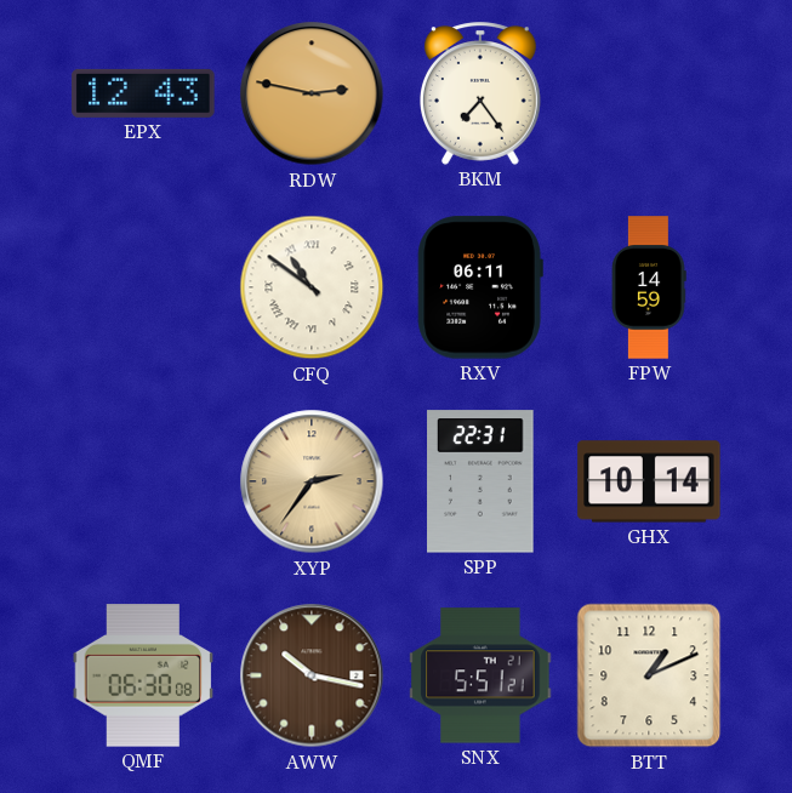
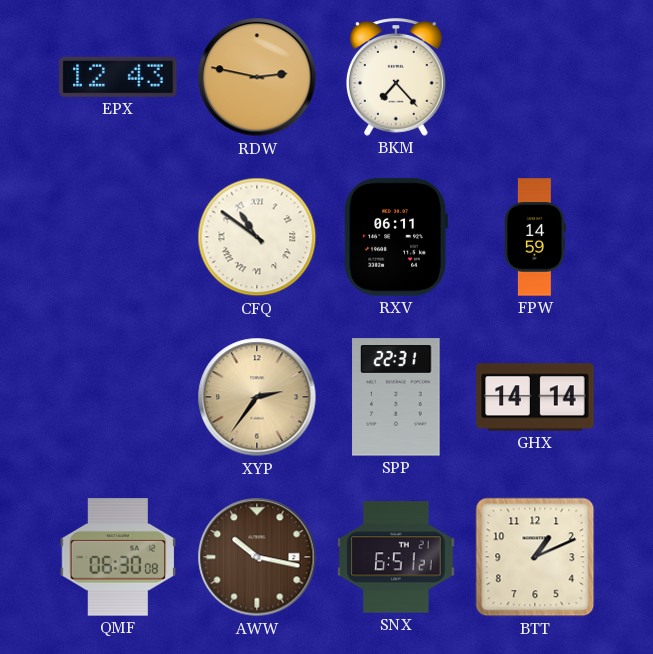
BKM: 7:24 -> 7:23
GHX: 10:14 -> 14:14
SNX: 5:51 -> 6:51
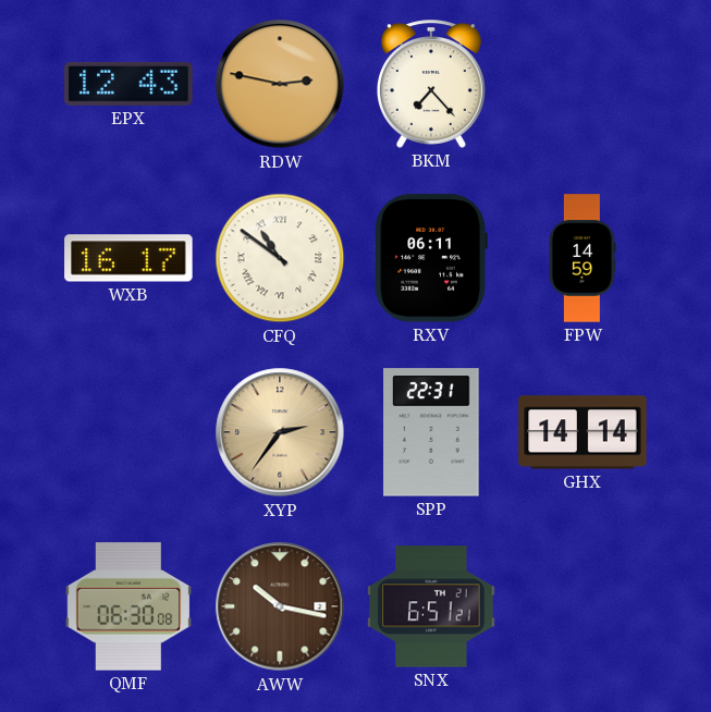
WXB: none -> 16:17
BTT: 1:11 -> none
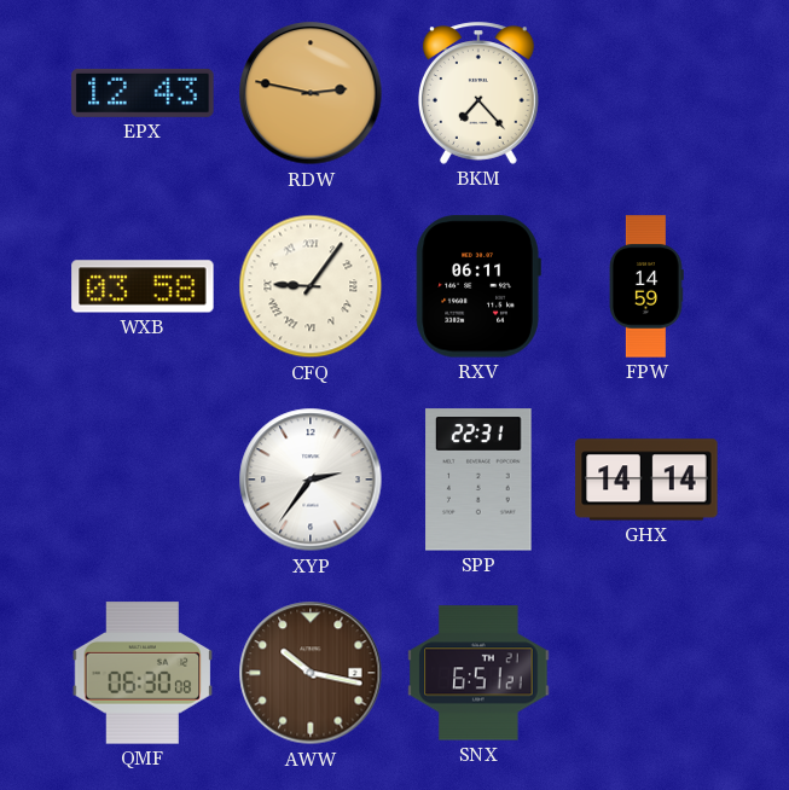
WXB: 16:17 -> 03:58
CFQ: 10:51 -> 9:06
XYP dial: champagne -> white
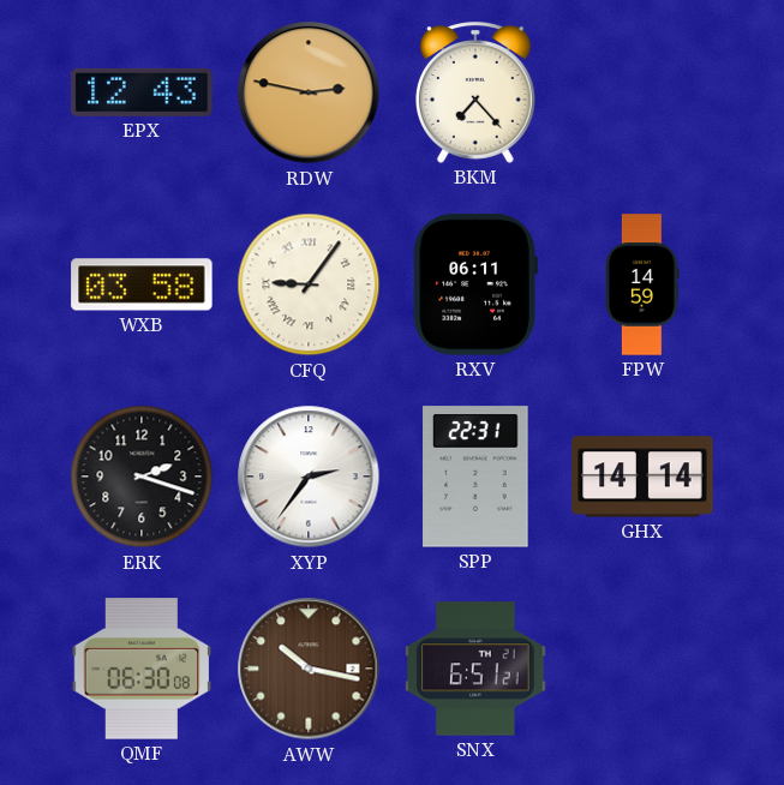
ERK: none -> 2:18
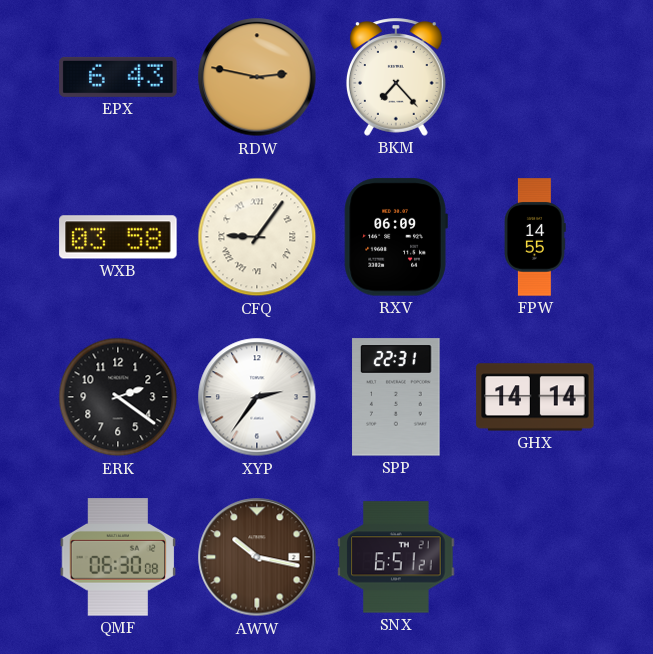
EPX: 12:43 -> 6:43
RXV: 06:11 -> 06:09
FPW: 14:59 -> 14:55
ERK: 2:18 -> 2:21
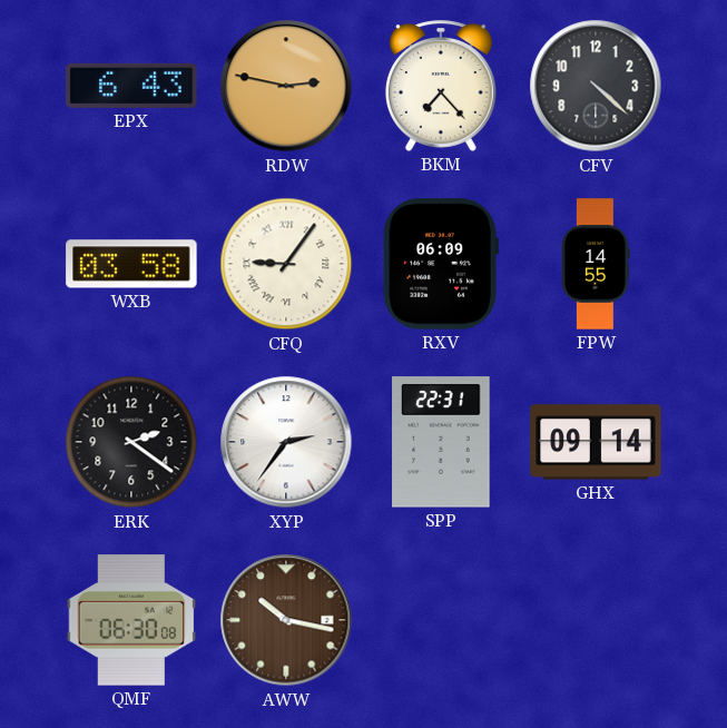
CFV: none -> 4:22
GHX: 14:14 -> 09:14
SNX: 6:51 -> none
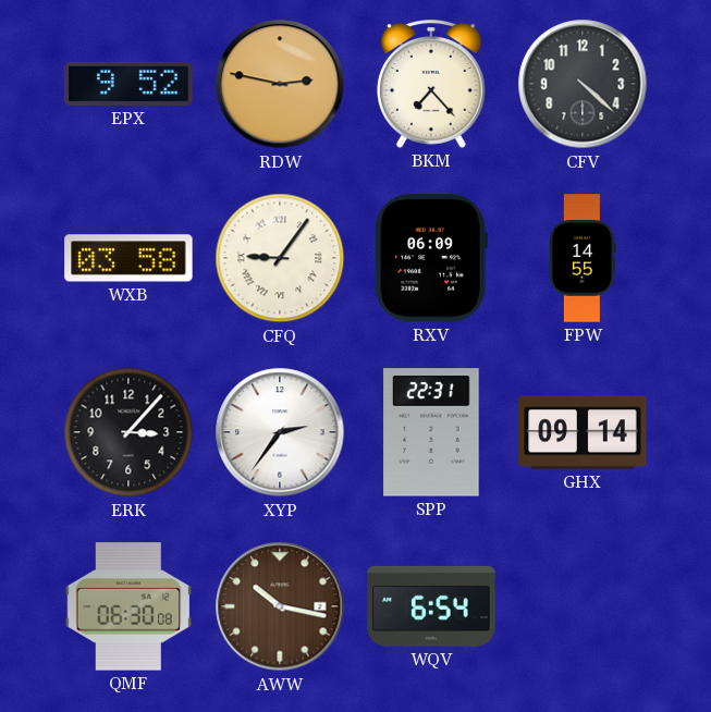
EPX: 6:43 -> 9:52
ERK: 2:21 -> 3:07
WQV: none -> 6:54
